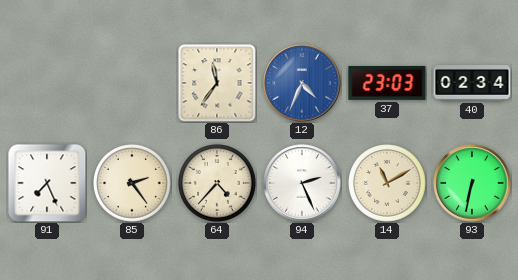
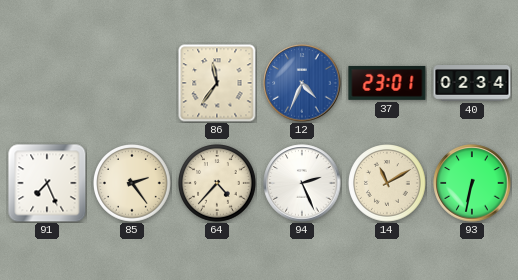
37: 23:03 -> 23:01
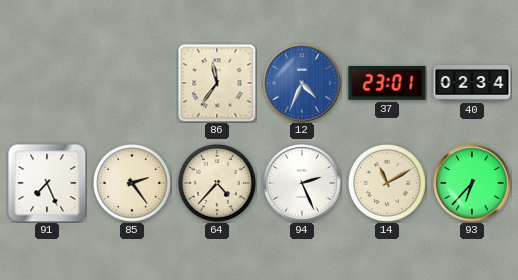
93: 6:32 -> 6:37
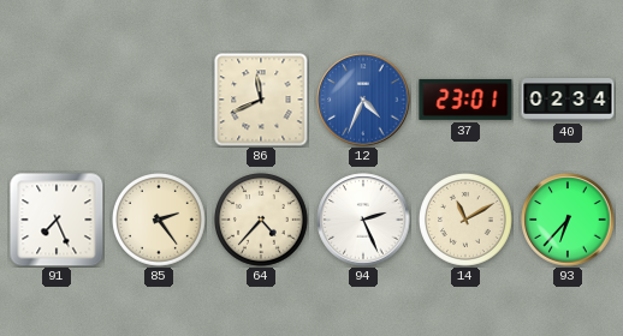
86: 11:36 -> 11:41
